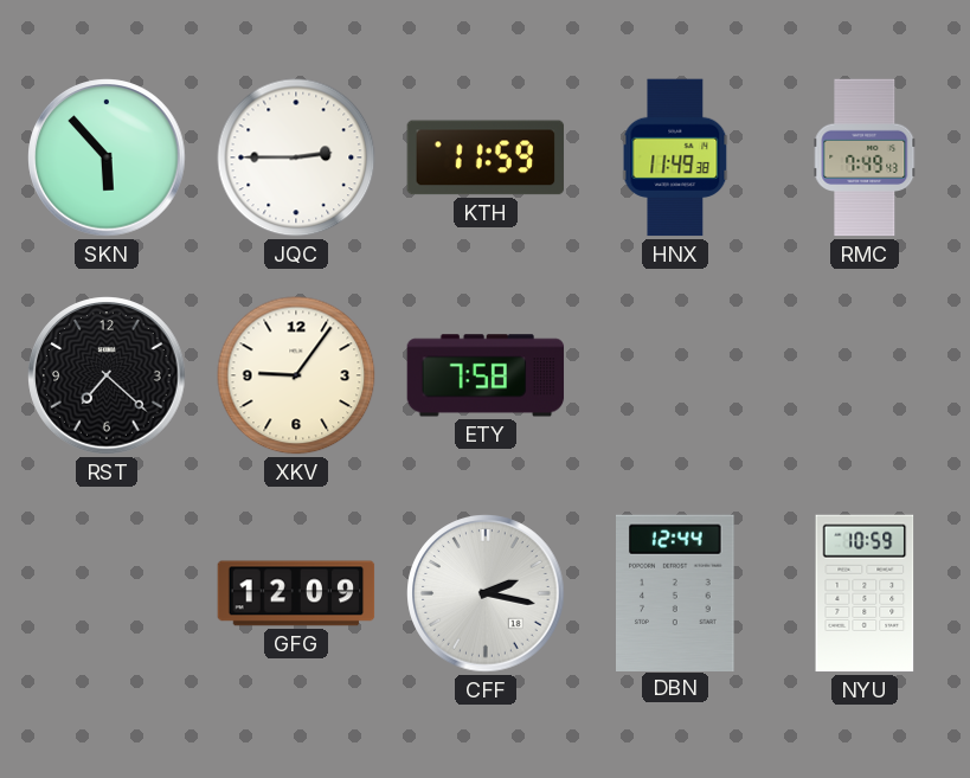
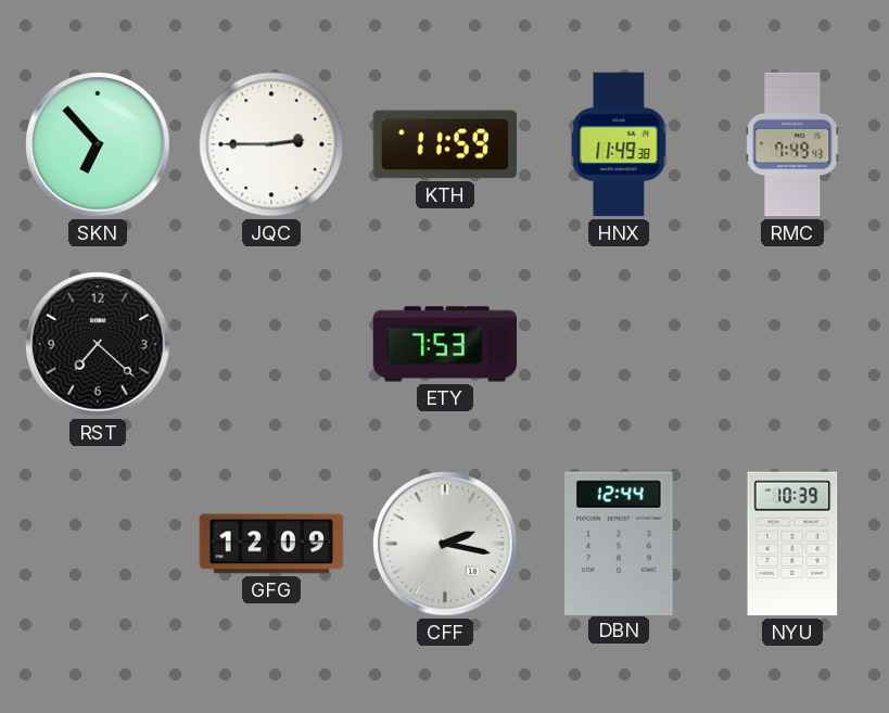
SKN: 5:53 -> 6:53
XKV: 9:06 -> none
ETY: 7:58 -> 7:53
NYU: 10:59 -> 10:39
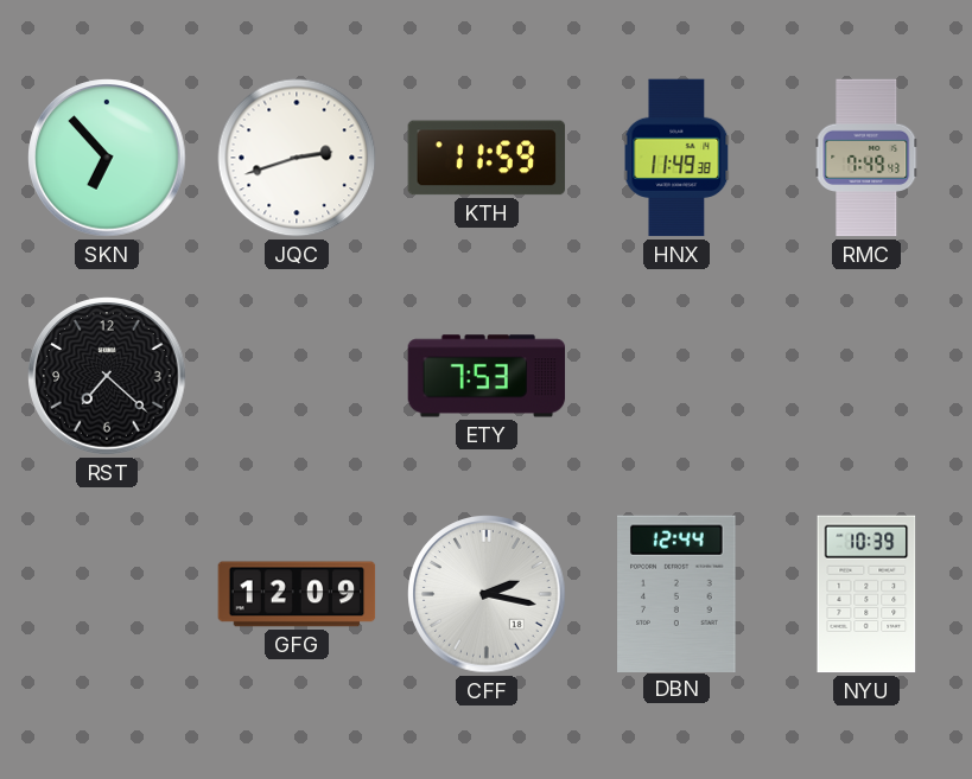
JQC: 2:45 -> 2:42
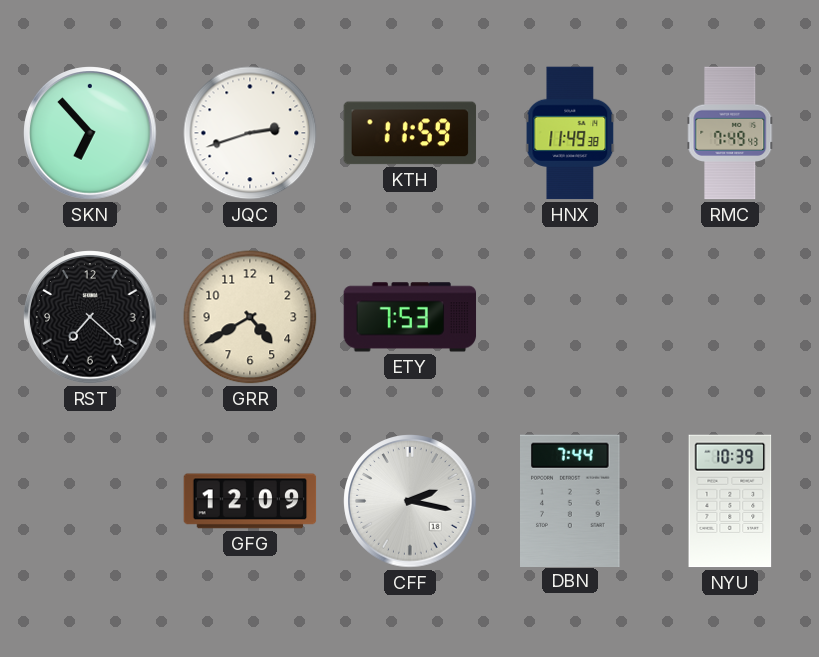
GRR: none -> 4:40
DBN: 12:44 -> 7:44
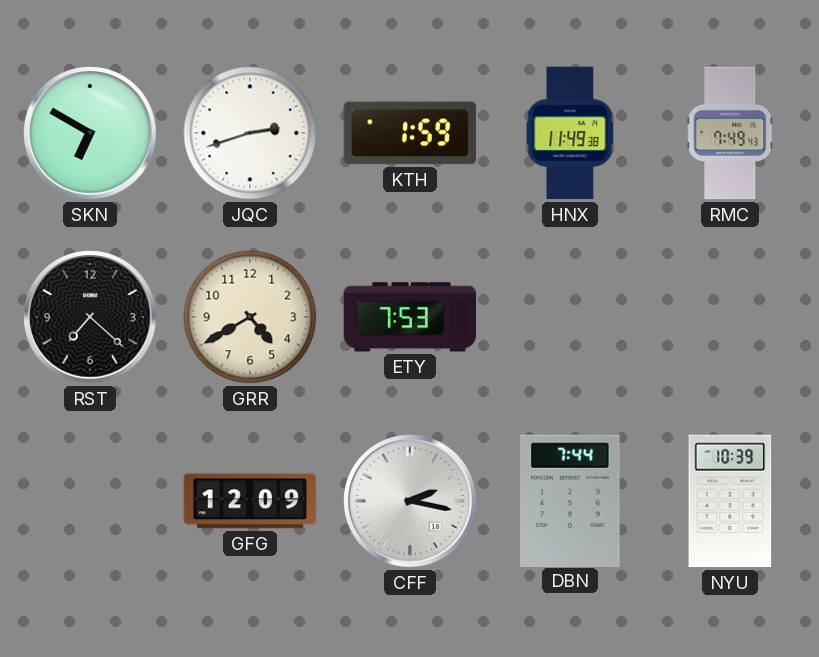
SKN: 6:53 -> 6:50
KTH: 11:59 -> 1:59
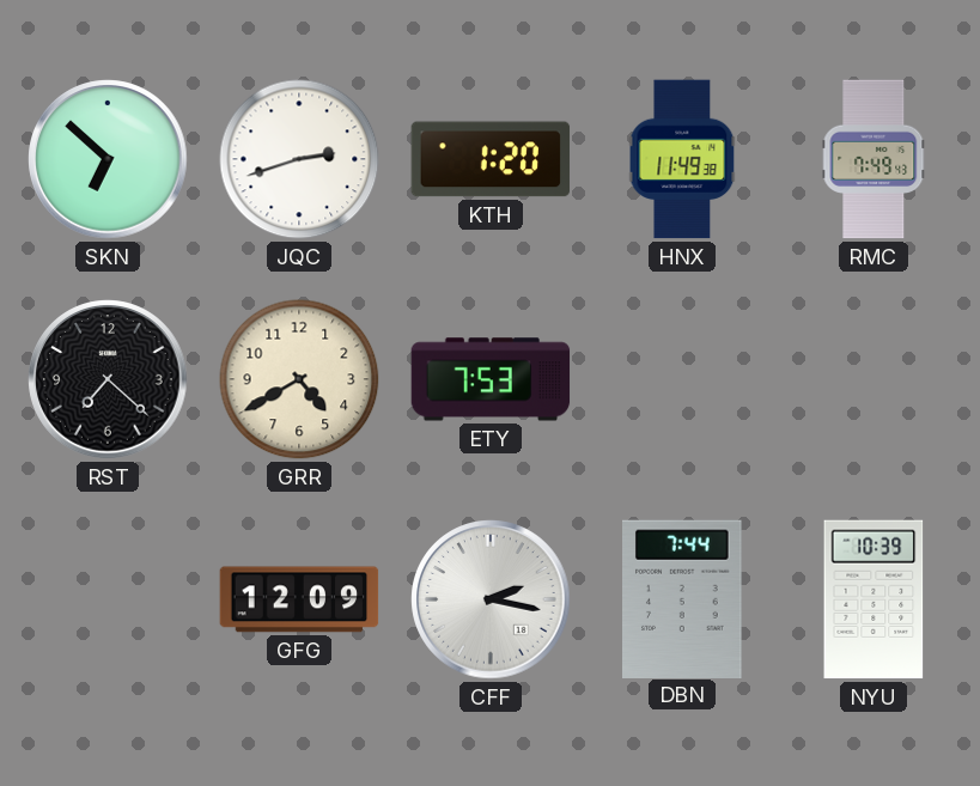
SKN: 6:50 -> 6:52
KTH: 1:59 -> 1:20
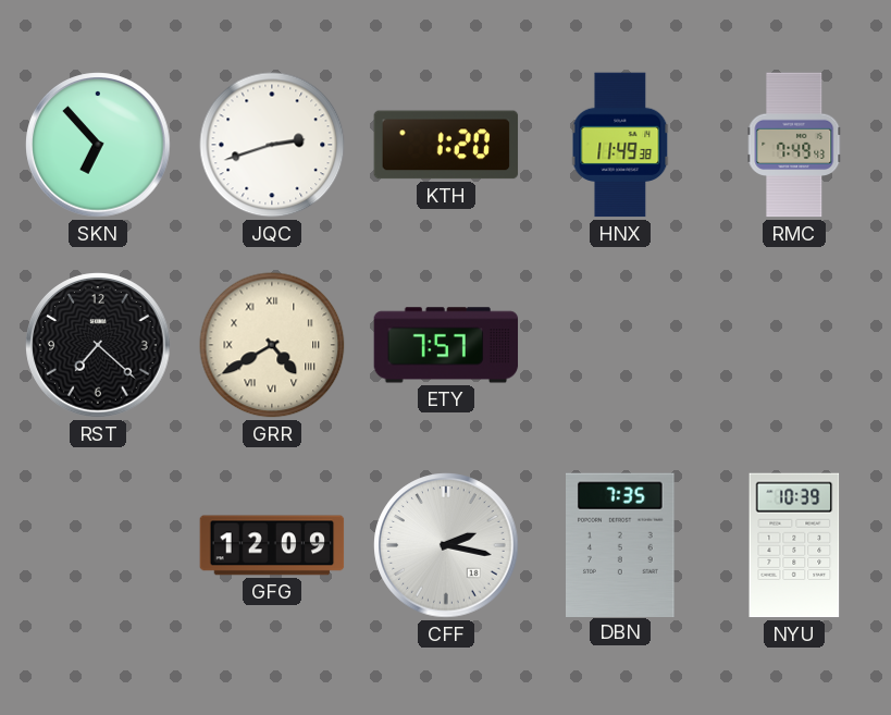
SKN: 6:52 -> 6:53
GRR numerals: Arabic -> Roman
ETY: 7:53 -> 7:57
DBN: 7:44 -> 7:35
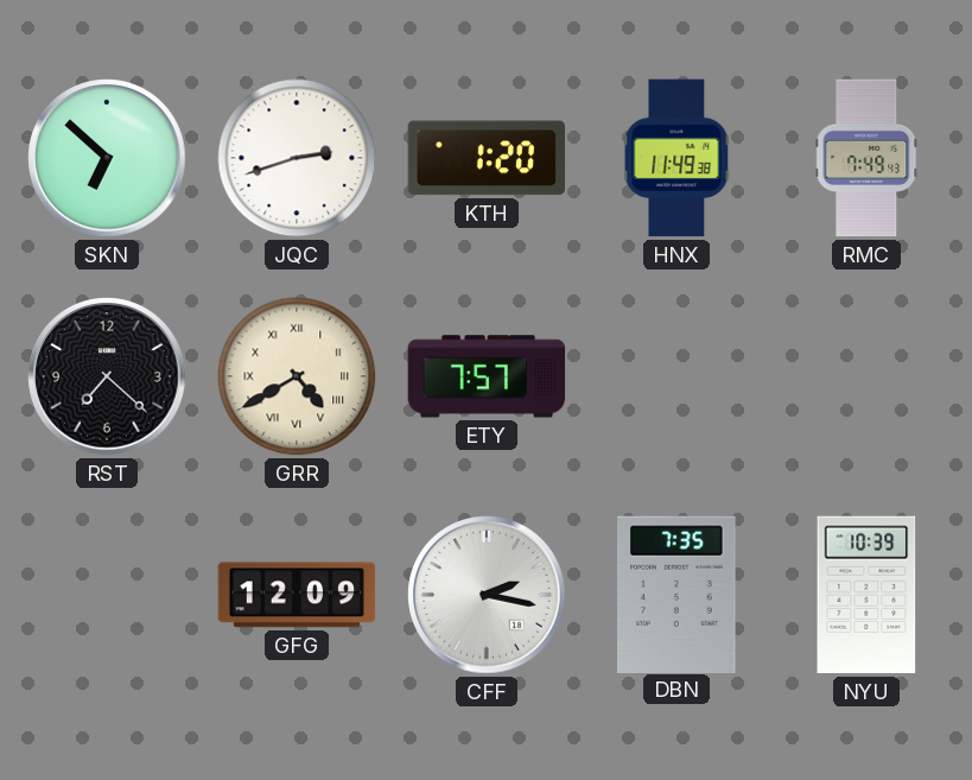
SKN: 6:53 -> 6:52
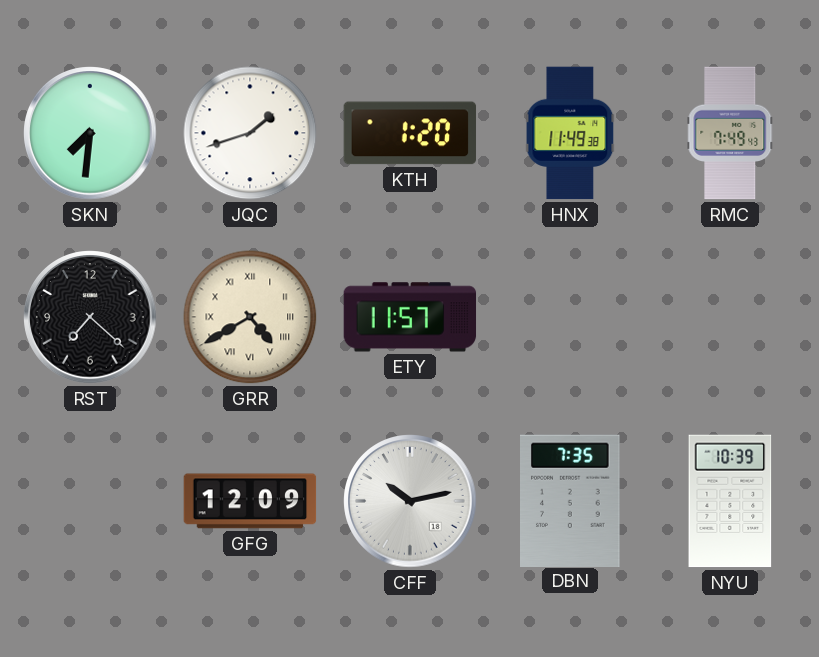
SKN: 6:52 -> 7:31
JQC: 2:42 -> 1:42
ETY: 7:57 -> 11:57
CFF: 2:17 -> 10:13
